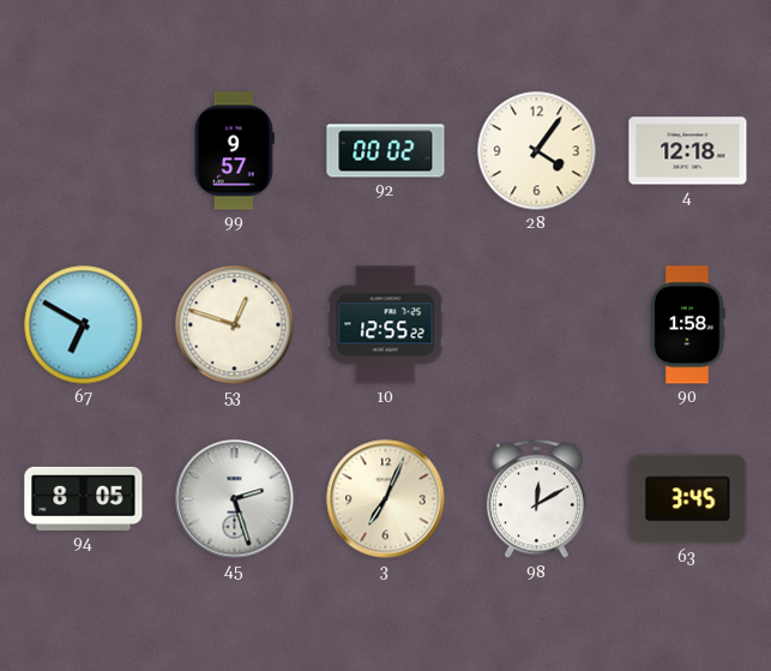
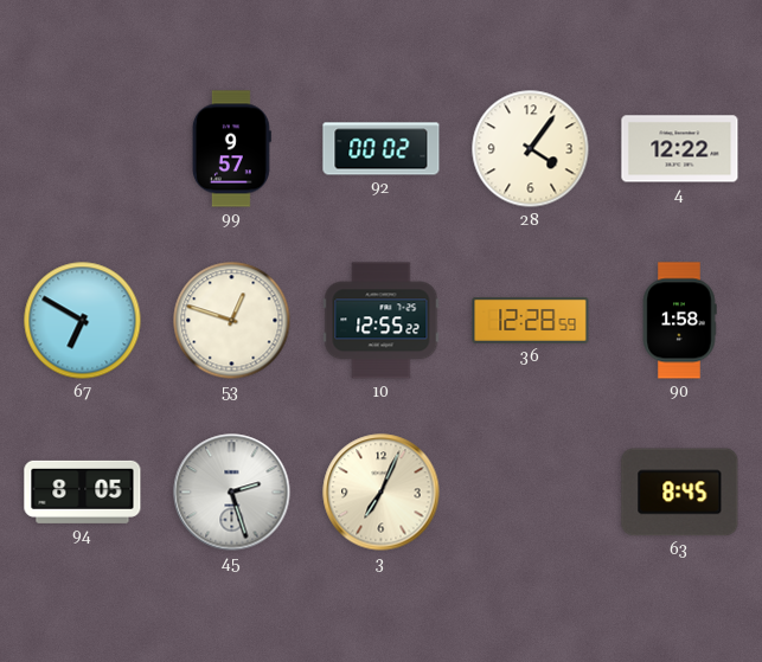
4: 12:18 -> 12:22
36: none -> 12:28
98: 12:10 -> none
63: 3:45 -> 8:45
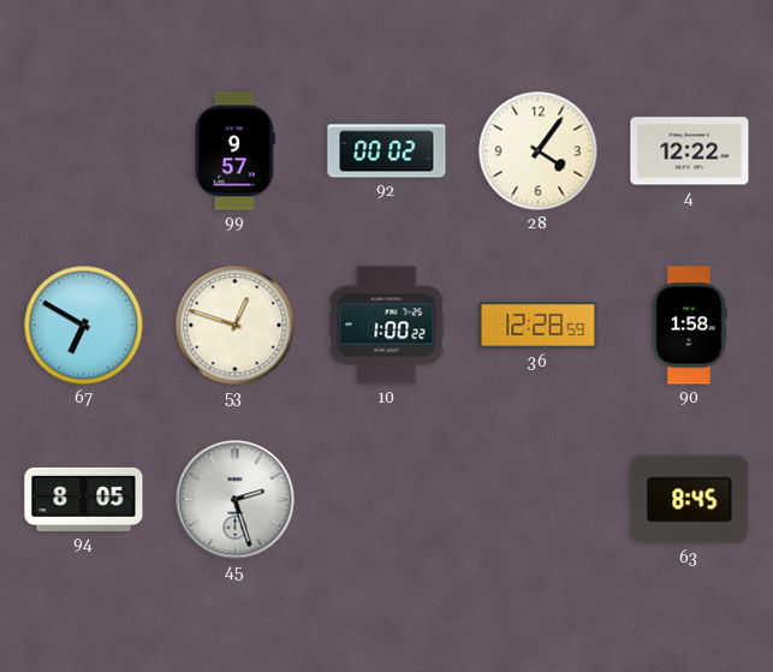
10: 12:55 -> 1:00
3: 7:04 -> none
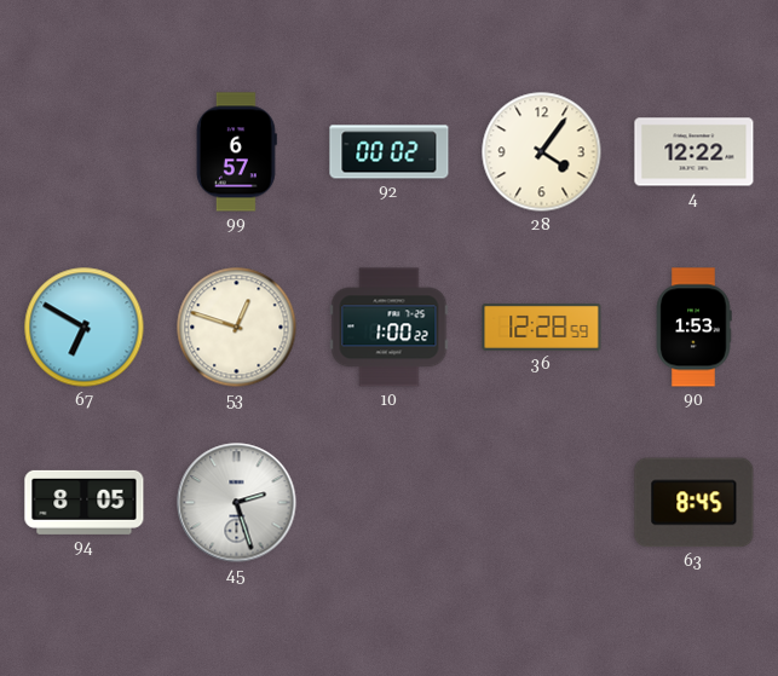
99: 9:57 -> 6:57
90: 1:58 -> 1:53
